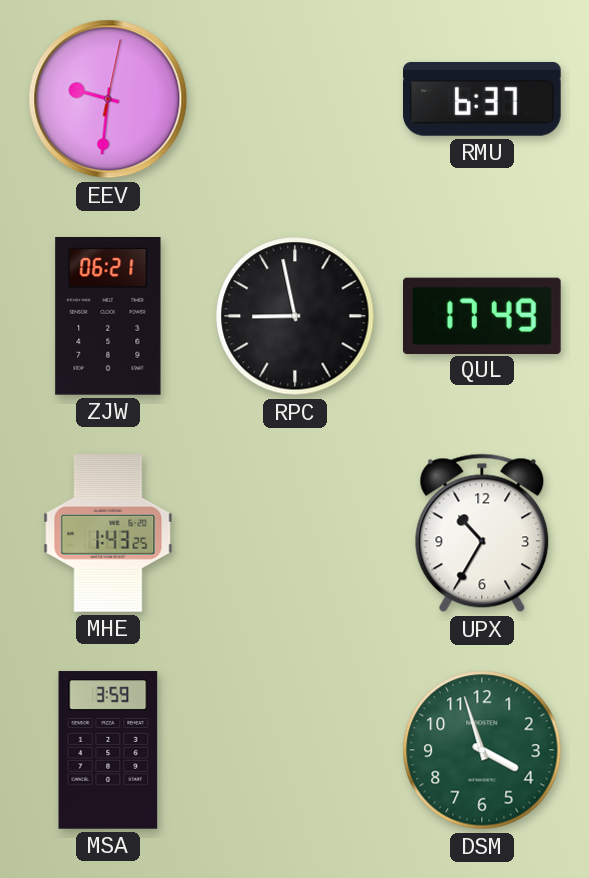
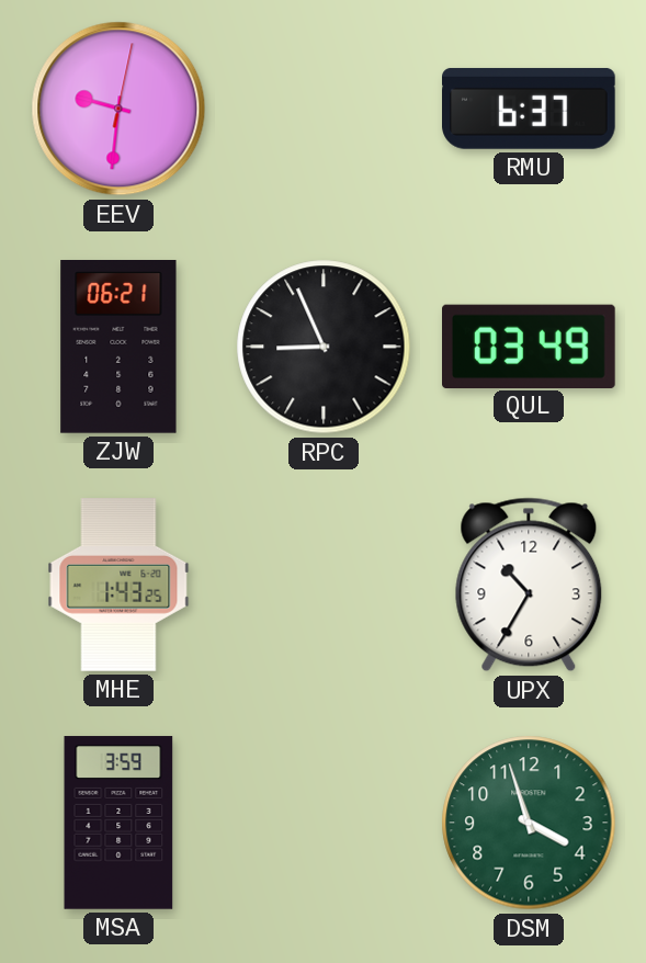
RPC: 8:58 -> 8:56
QUL: 17:49 -> 03:49
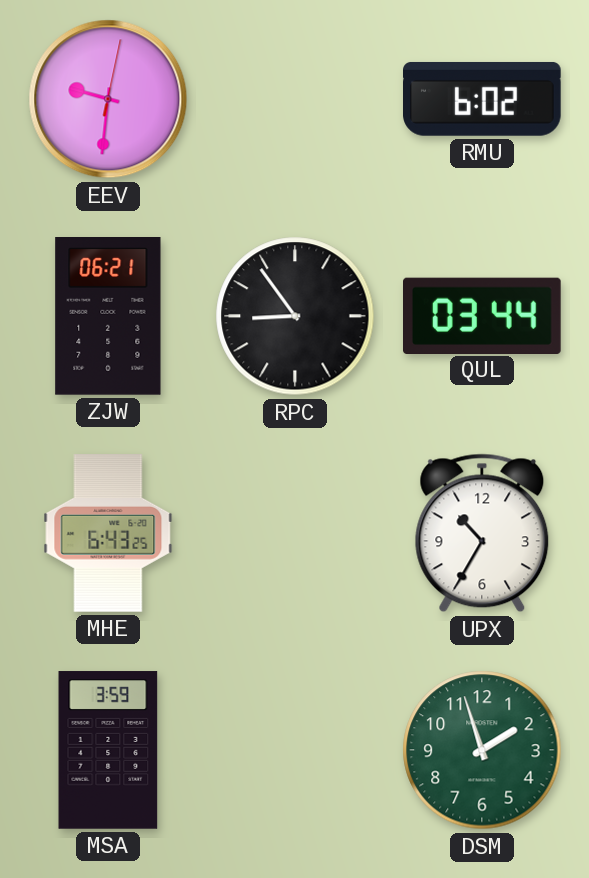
RMU: 6:37 -> 6:02
RPC: 8:56 -> 8:54
QUL: 03:49 -> 03:44
MHE: 1:43 -> 6:43
DSM: 3:57 -> 1:57
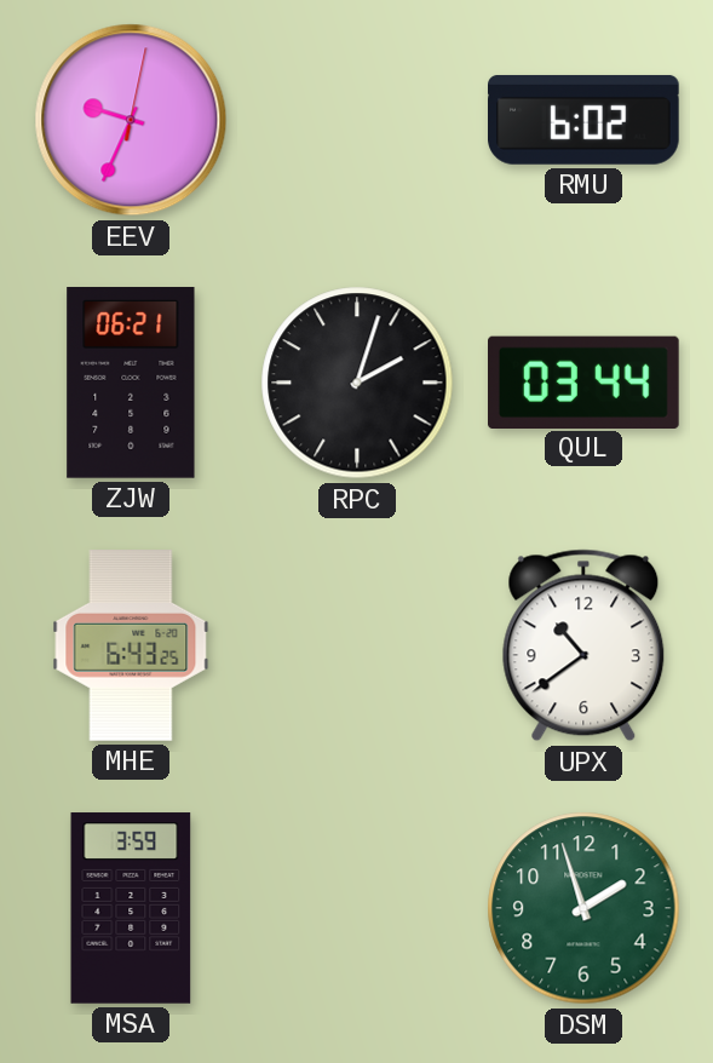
EEV: 9:31 -> 9:34
RPC: 8:54 -> 2:03
UPX: 10:35 -> 10:39
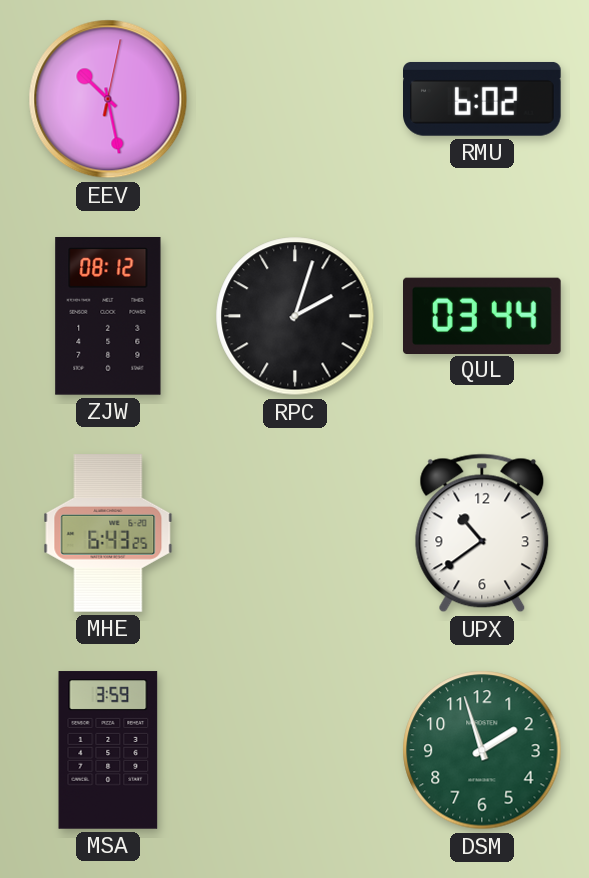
EEV: 9:34 -> 10:28
ZJW: 06:21 -> 08:12
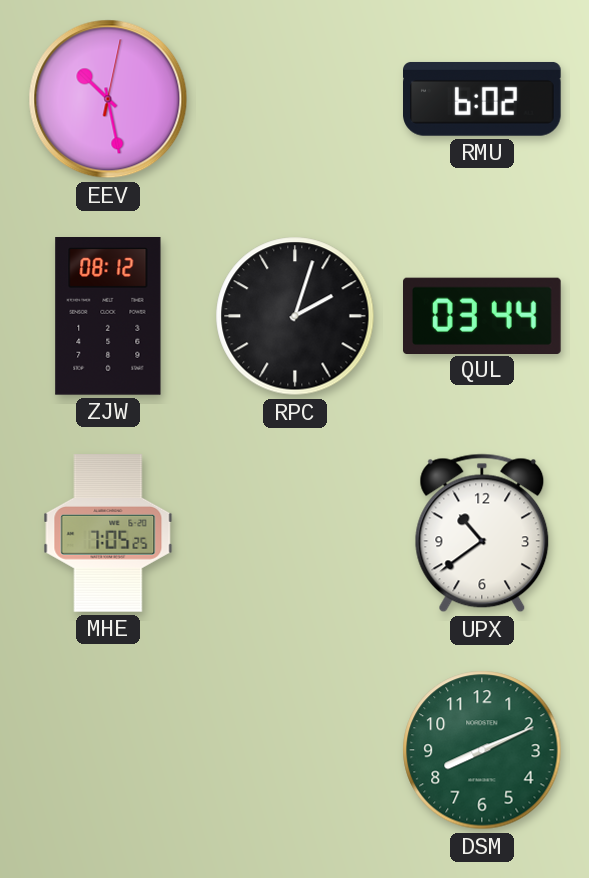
MHE: 6:43 -> 7:05
MSA: 3:59 -> none
DSM: 1:57 -> 8:11
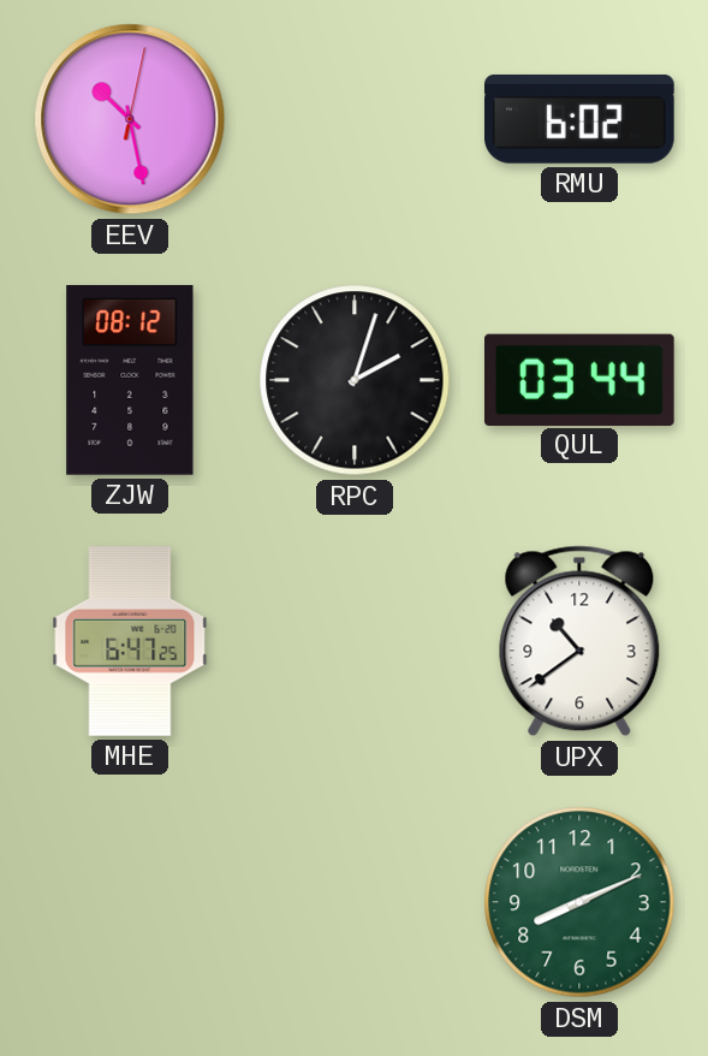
MHE: 7:05 -> 6:47
